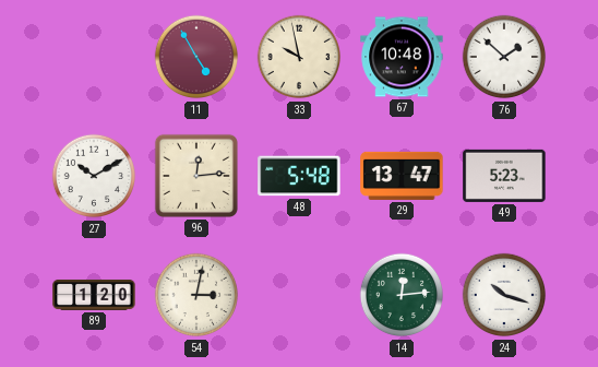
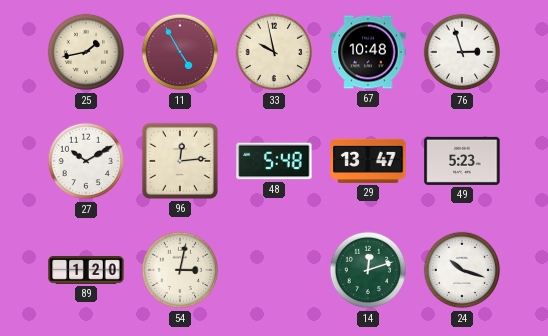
25: none -> 1:43
76: 1:52 -> 2:57
14: 12:14 -> 12:12
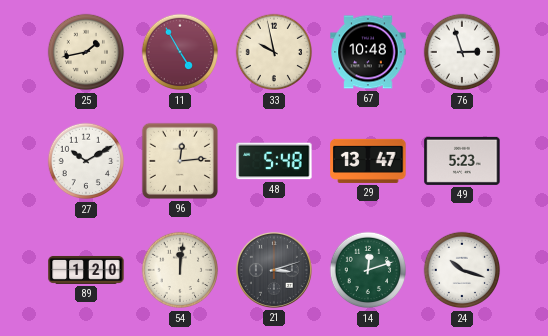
54: 3:02 -> 12:01
21: none -> 3:12
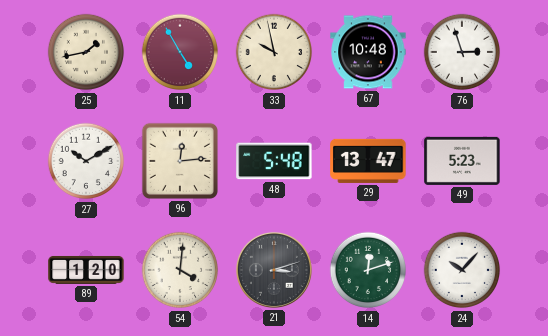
54: 12:01 -> 4:01
24: 10:18 -> 10:07
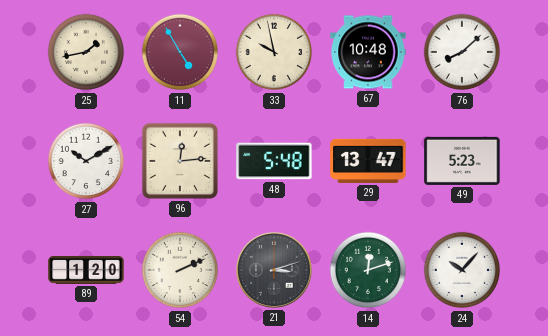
76: 2:57 -> 8:08
54: 4:01 -> 2:11
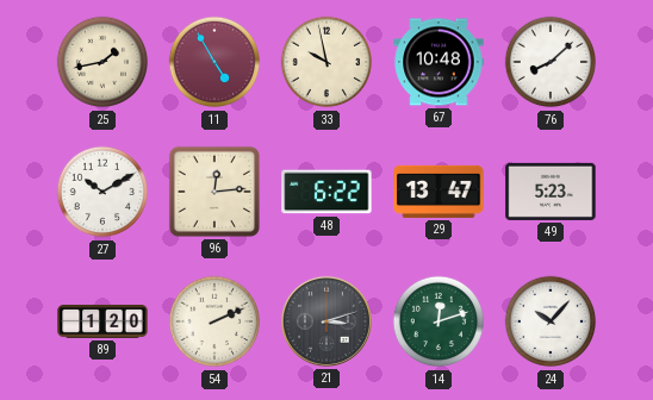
48: 5:48 -> 6:22
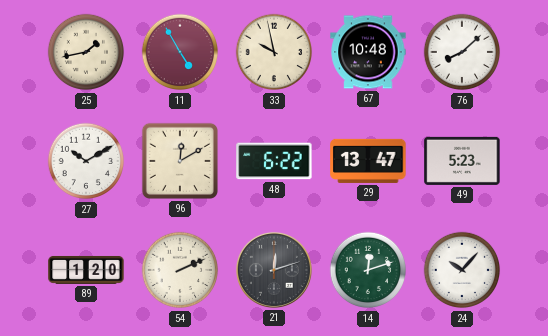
96: 12:14 -> 12:10
21: 3:12 -> 12:12
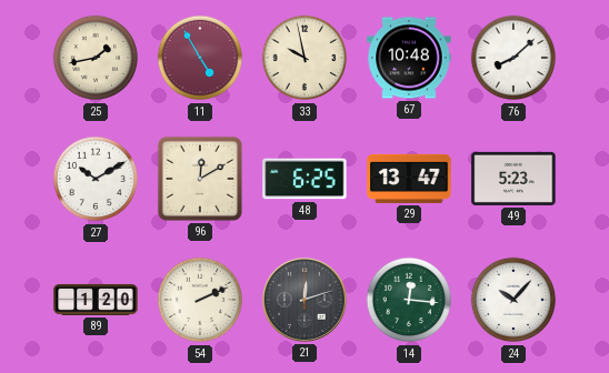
48: 6:22 -> 6:25
14: 12:12 -> 12:16
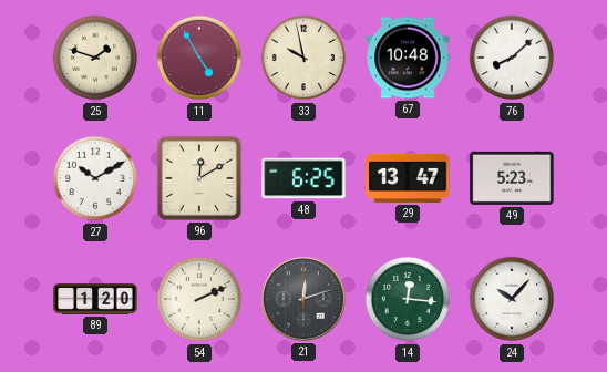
25: 1:43 -> 1:48
